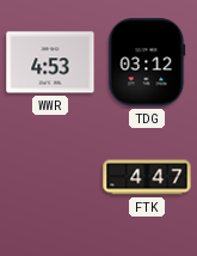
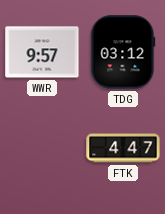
WWR: 4:53 -> 9:57
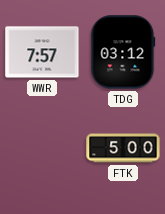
WWR: 9:57 -> 7:57
FTK: 4:47 -> 5:00
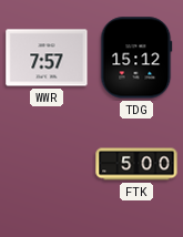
TDG: 03:12 -> 15:12
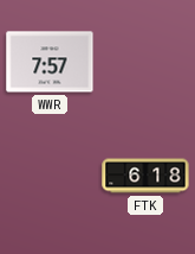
TDG: 15:12 -> none
FTK: 5:00 -> 6:18
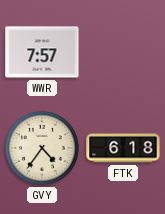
GVY: none -> 4:36
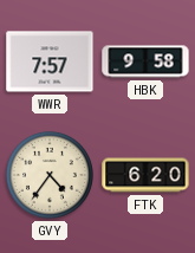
HBK: none -> 9:58
FTK: 6:18 -> 6:20
